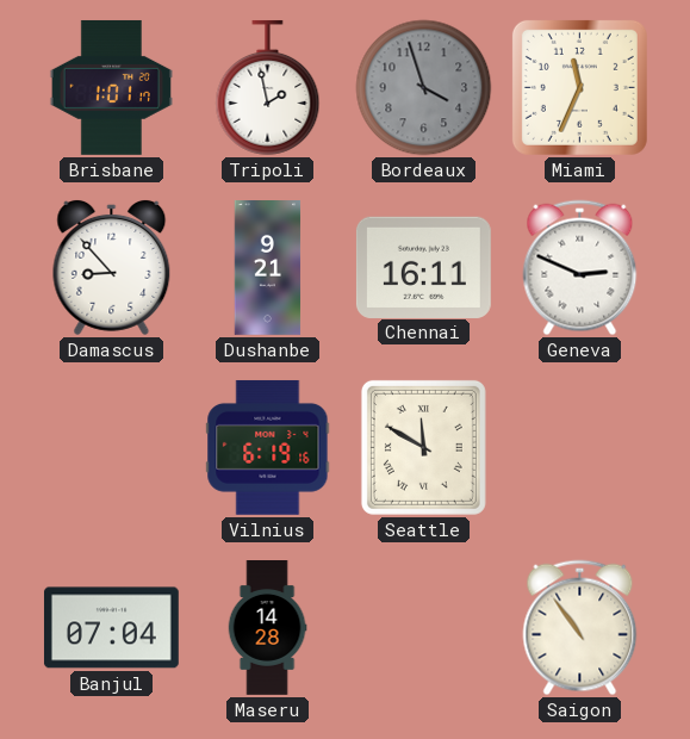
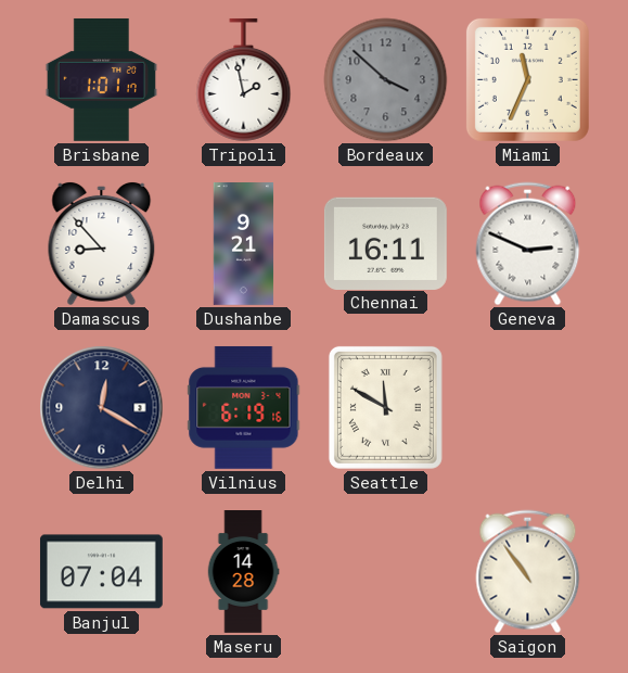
Bordeaux: 3:57 -> 3:52
Delhi: none -> 12:20
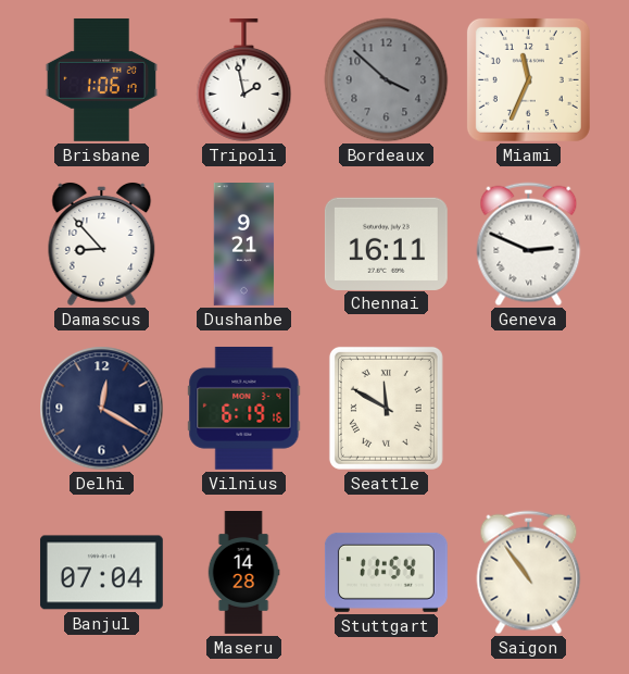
Brisbane: 1:01 -> 1:06
Stuttgart: none -> 11:54
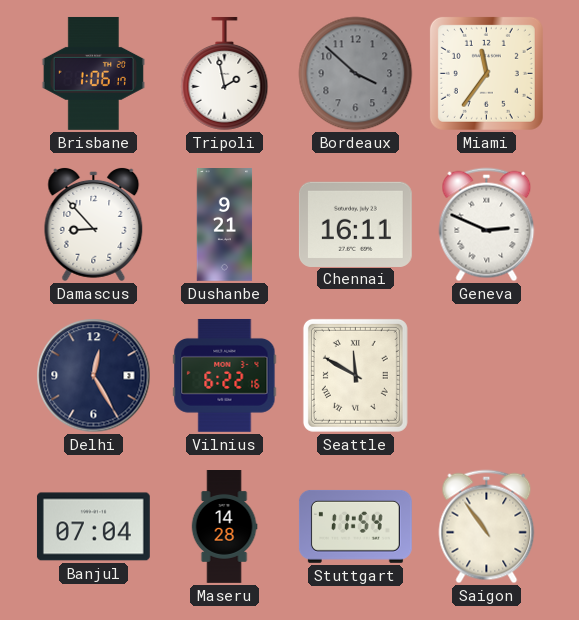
Miami: 11:34 -> 11:36
Delhi: 12:20 -> 12:25
Vilnius: 6:19 -> 6:22
